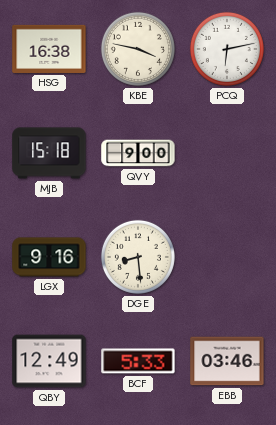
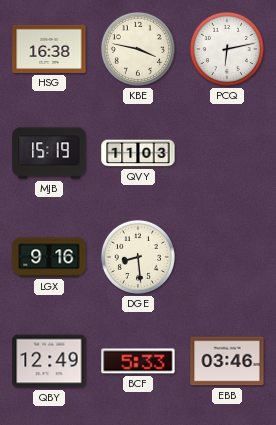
MJB: 15:18 -> 15:19
QVY: 9:00 -> 11:03
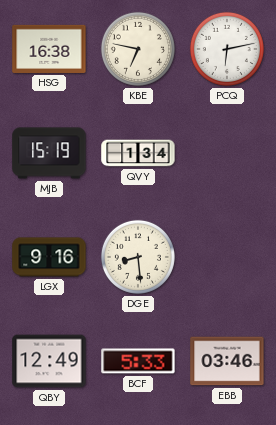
KBE: 3:47 -> 6:47
QVY: 11:03 -> 1:34
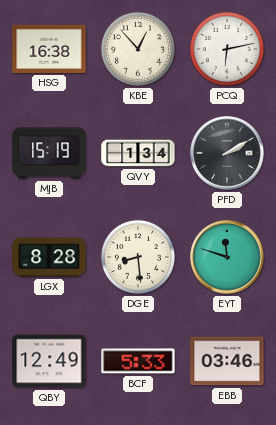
KBE: 6:47 -> 12:53
PFD: none -> 2:10
LGX: 9:16 -> 8:28
EYT: none -> 11:48
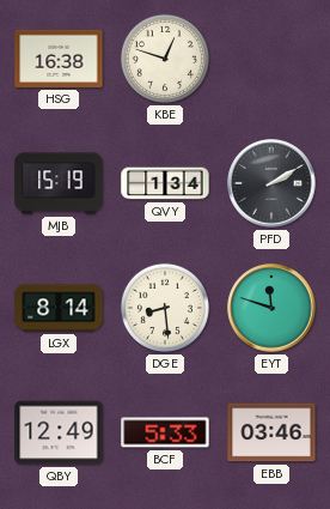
KBE: 12:53 -> 12:48
PCQ: 6:13 -> none
LGX: 8:28 -> 8:14
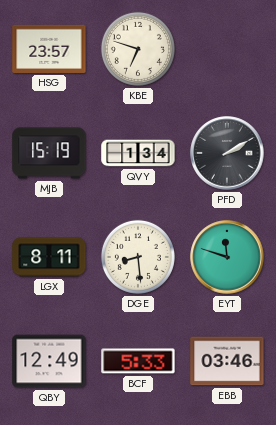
HSG: 16:38 -> 23:57
KBE: 12:48 -> 6:48
LGX: 8:14 -> 8:11
